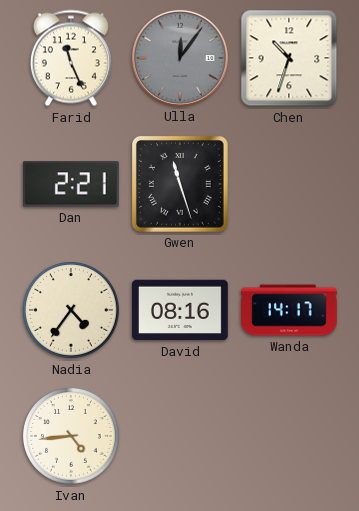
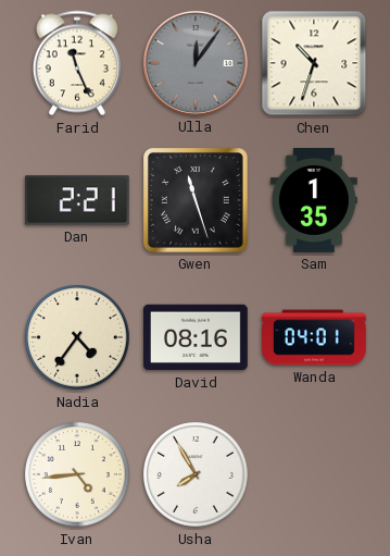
Sam: none -> 1:35
Wanda: 14:17 -> 04:01
Usha: none -> 7:55
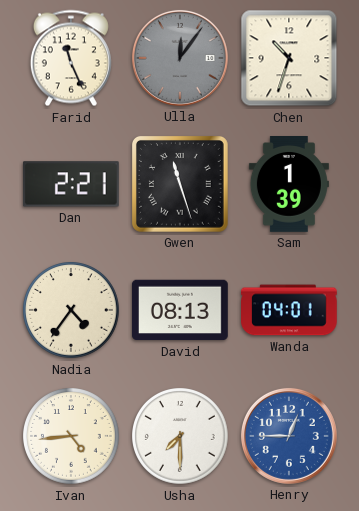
Sam: 1:35 -> 1:39
David: 08:16 -> 08:13
Usha: 7:55 -> 7:30
Henry: none -> 12:45
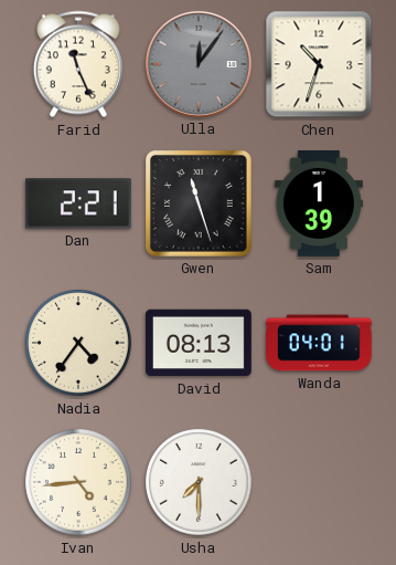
Henry: 12:45 -> none
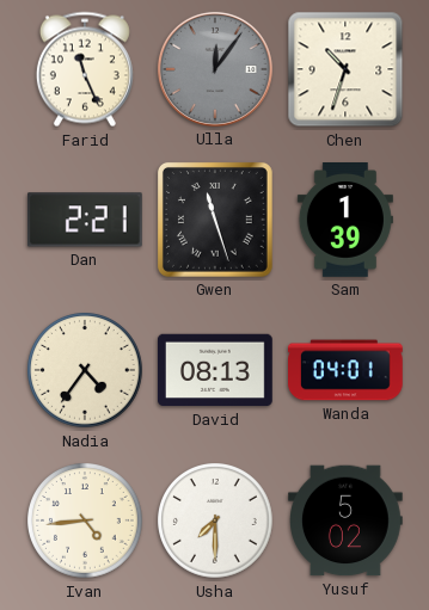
Yusuf: none -> 5:02
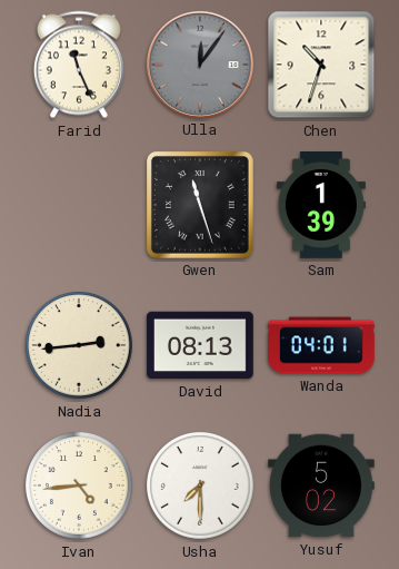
Dan: 2:21 -> none
Nadia: 4:36 -> 2:44
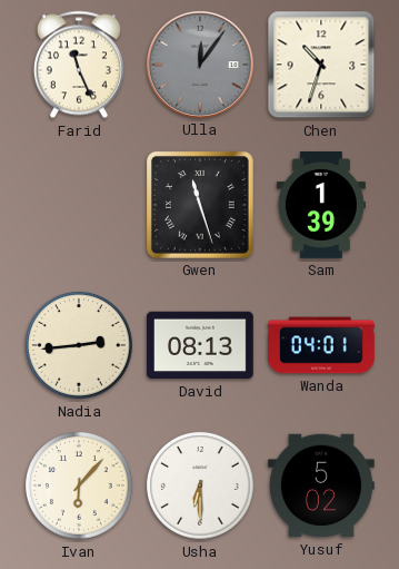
Ivan: 4:44 -> 6:07
Usha: 7:30 -> 6:30
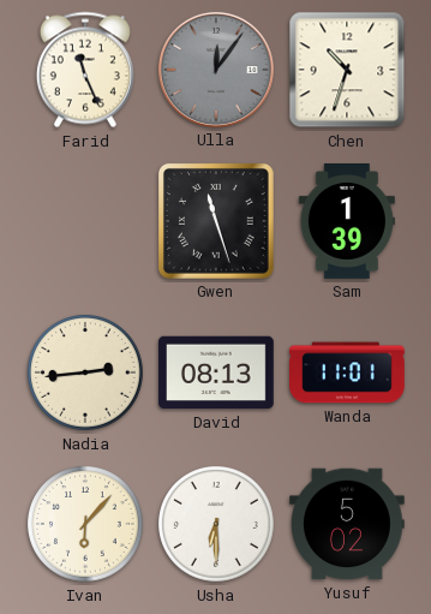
Wanda: 04:01 -> 11:01
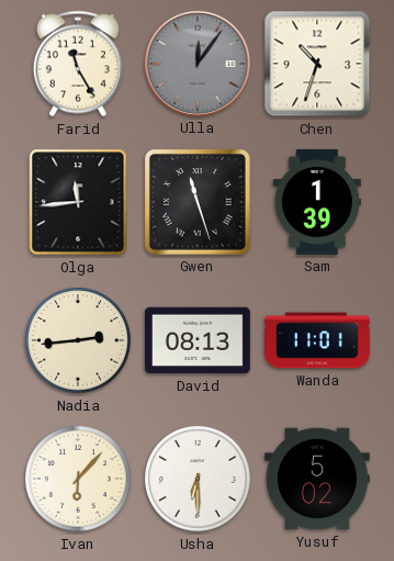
Farid: 11:26 -> 11:25
Olga: none -> 11:44
